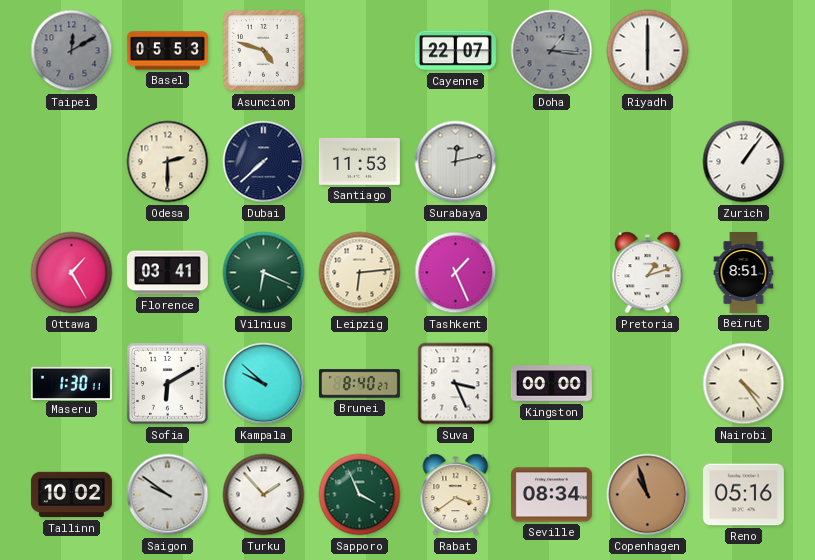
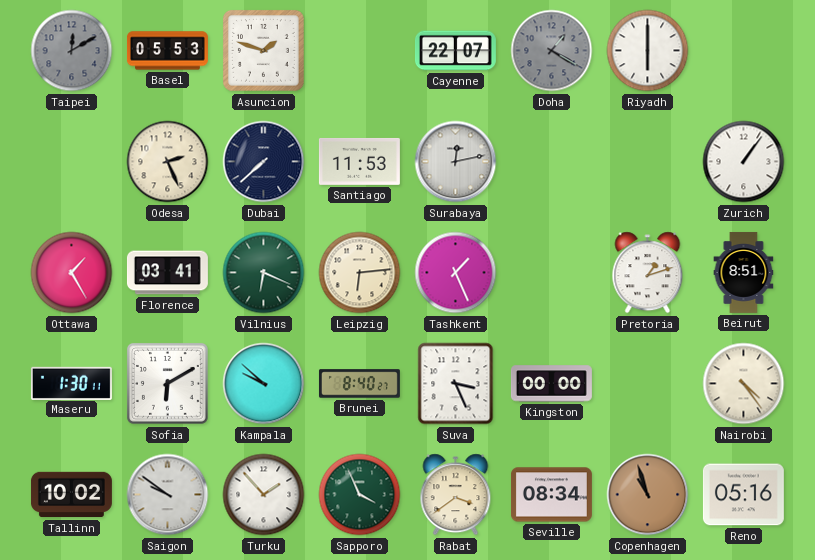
Asuncion: 4:48 -> 1:48
Doha: 1:16 -> 1:20
Odesa: 2:30 -> 2:26
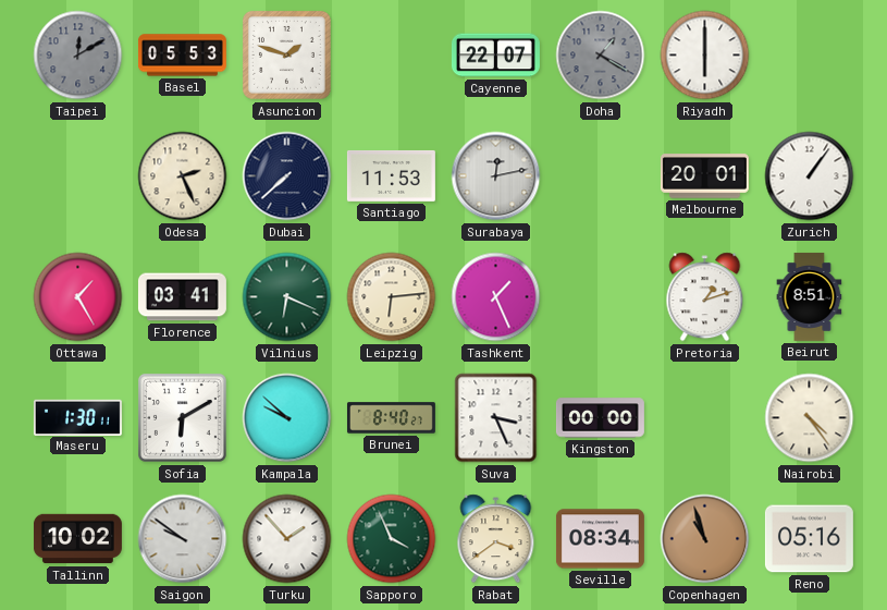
Melbourne: none -> 20:01
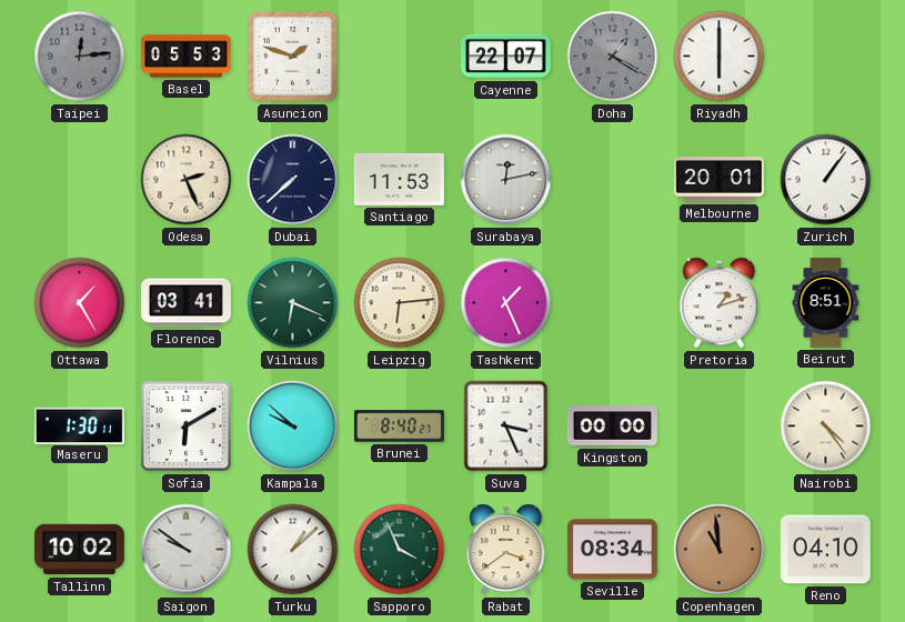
Taipei: 12:10 -> 12:14
Turku: 1:53 -> 1:08
Copenhagen: 10:57 -> 10:59
Reno: 05:16 -> 04:10
